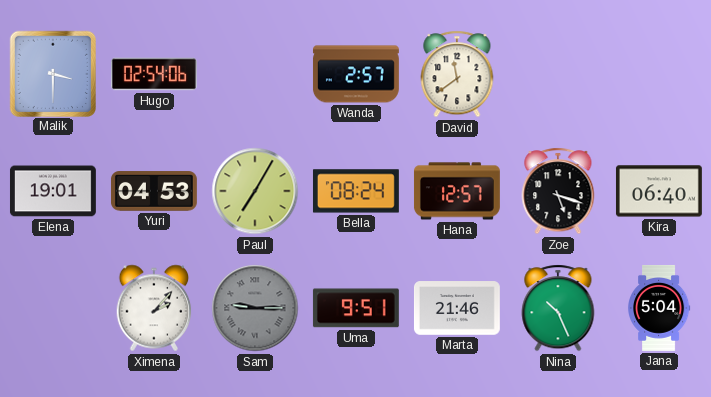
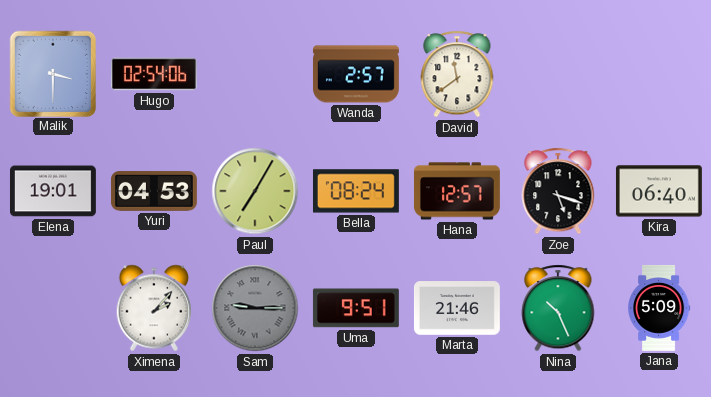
Jana: 5:04 -> 5:09
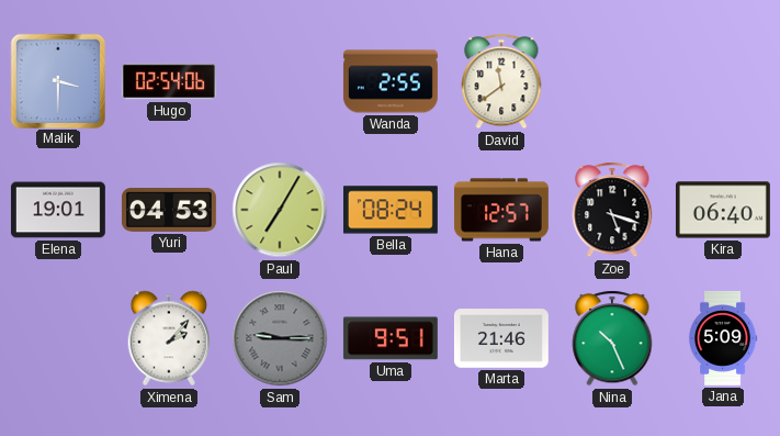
Wanda: 2:57 -> 2:55
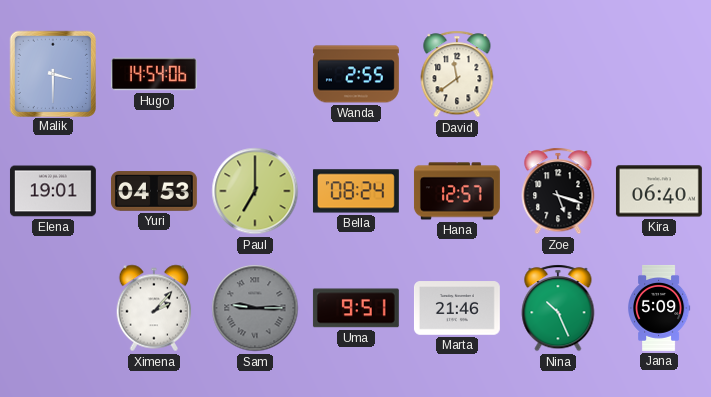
Hugo: 02:54 -> 14:54
Paul: 7:05 -> 7:00
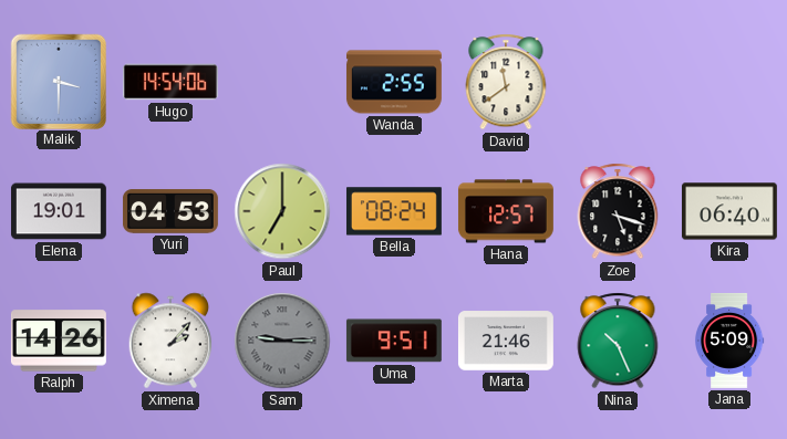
Ralph: none -> 14:26
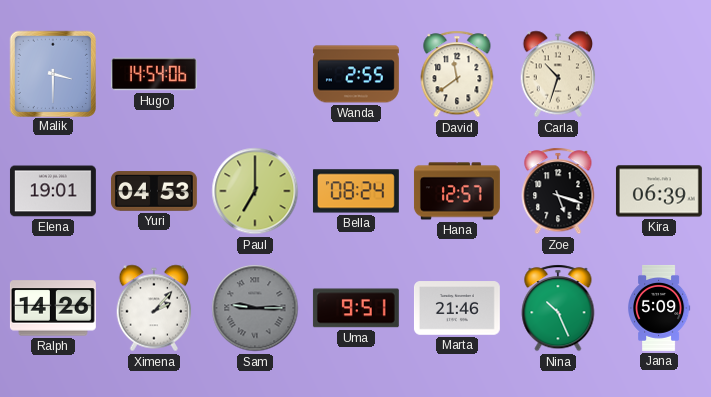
Carla: none -> 10:33
Kira: 06:40 -> 06:39
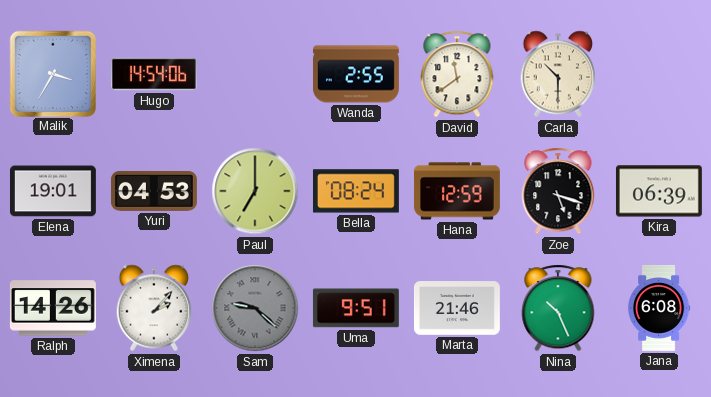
Malik: 3:30 -> 3:35
Carla: 10:33 -> 10:30
Hana: 12:57 -> 12:59
Sam: 9:15 -> 9:22
Jana: 5:09 -> 6:08
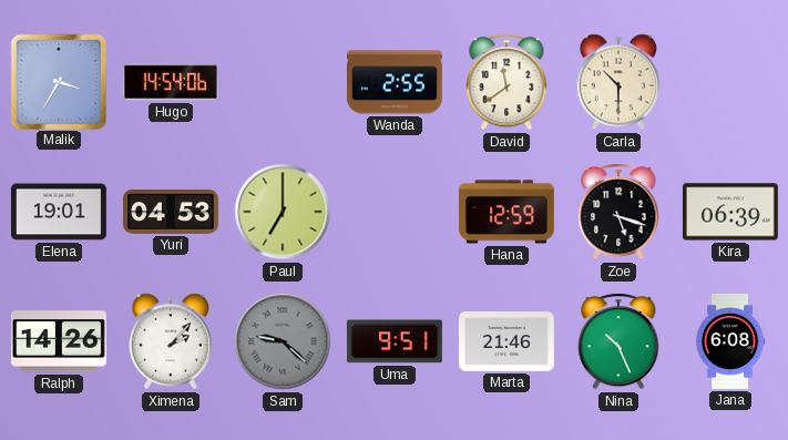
Bella: 08:24 -> none
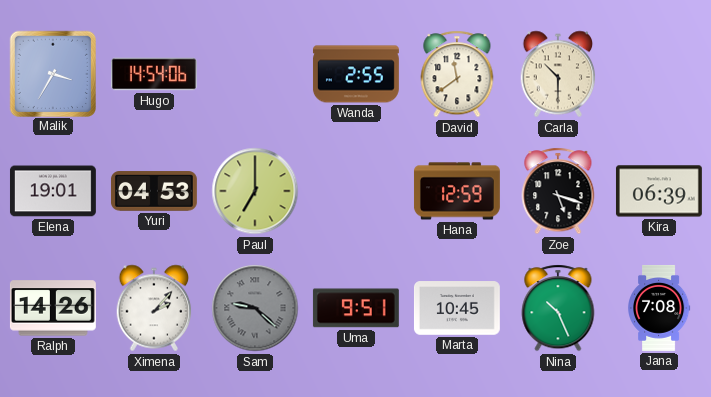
Marta: 21:46 -> 10:45
Jana: 6:08 -> 7:08
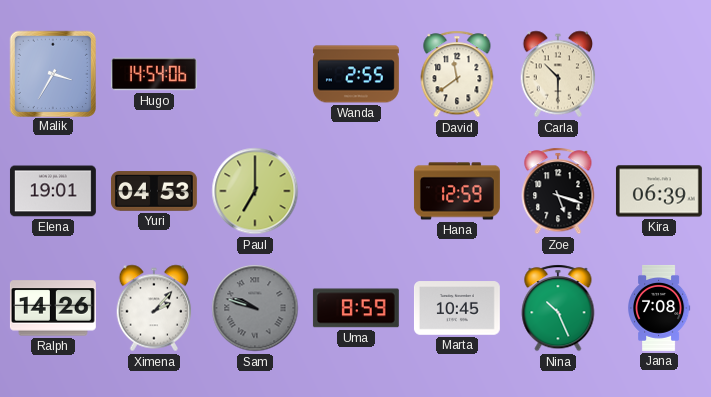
Sam: 9:22 -> 9:48
Uma: 9:51 -> 8:59
